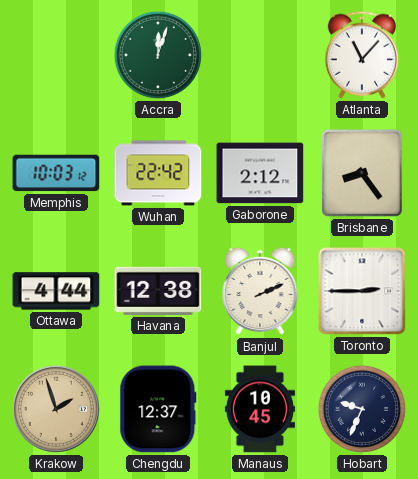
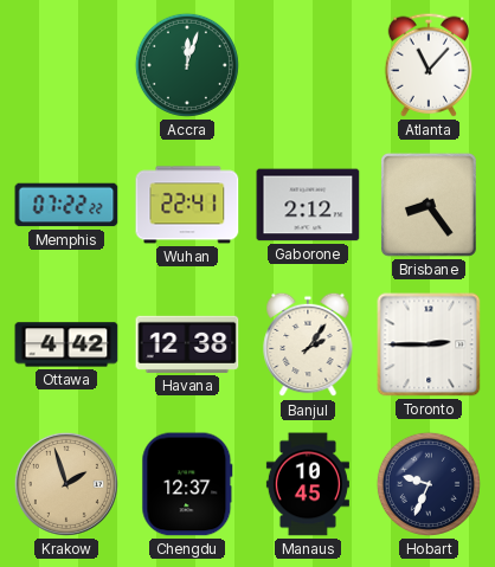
Memphis: 10:03 -> 07:22
Wuhan: 22:42 -> 22:41
Ottawa: 4:44 -> 4:42
Banjul: 2:11 -> 2:06
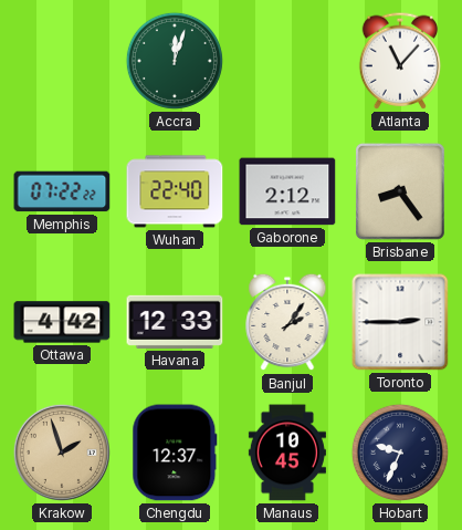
Wuhan: 22:41 -> 22:40
Havana: 12:38 -> 12:33
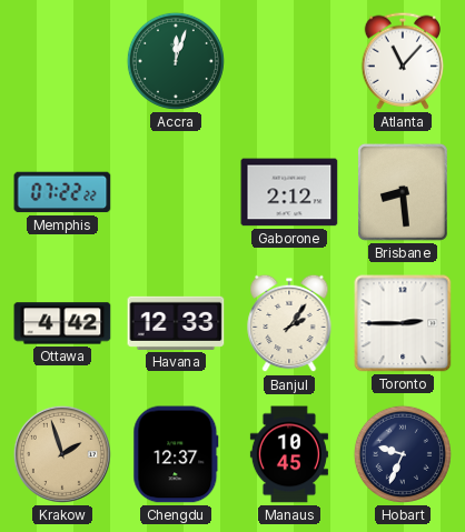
Wuhan: 22:40 -> none
Brisbane: 8:24 -> 8:29
